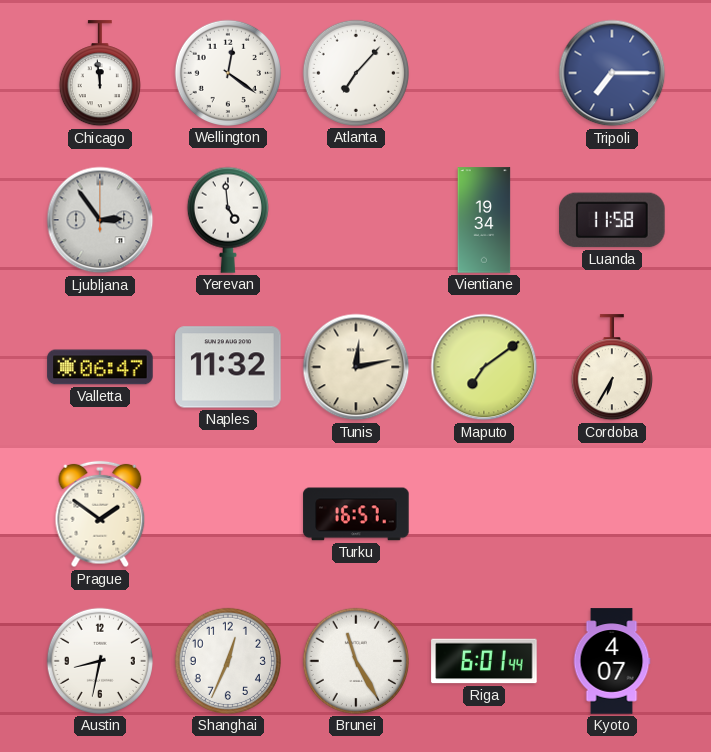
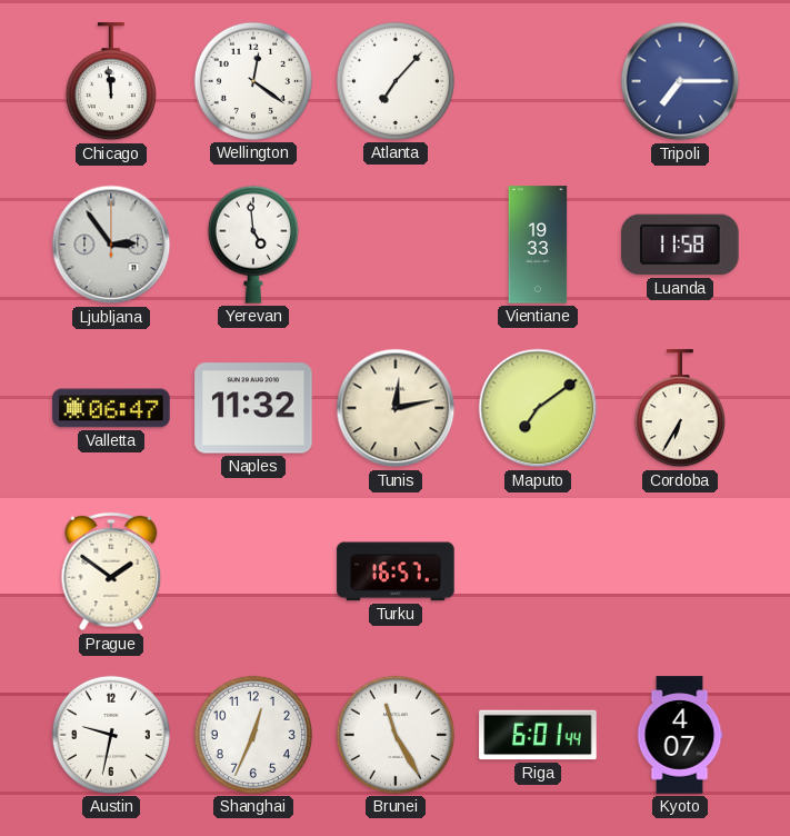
Vientiane: 19:34 -> 19:33
Austin: 8:32 -> 9:32
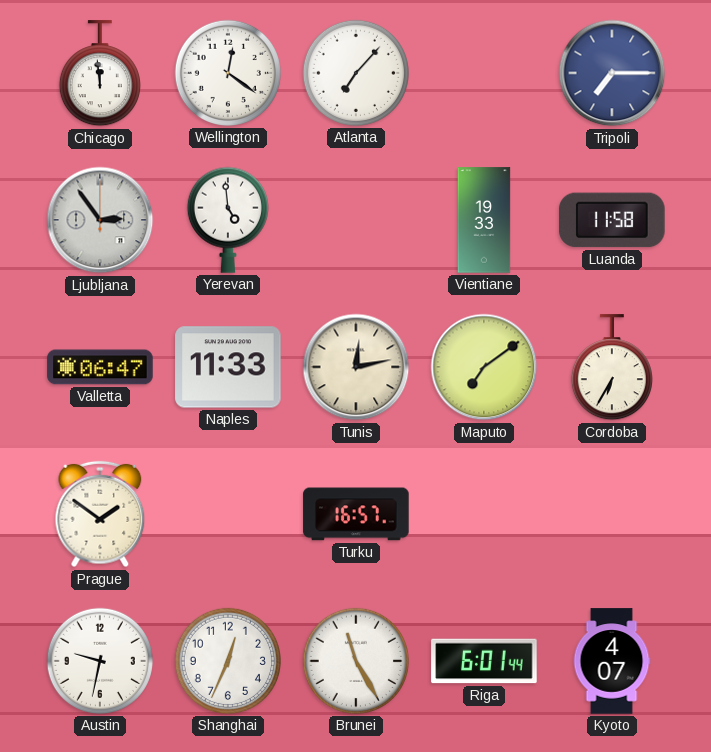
Naples: 11:32 -> 11:33
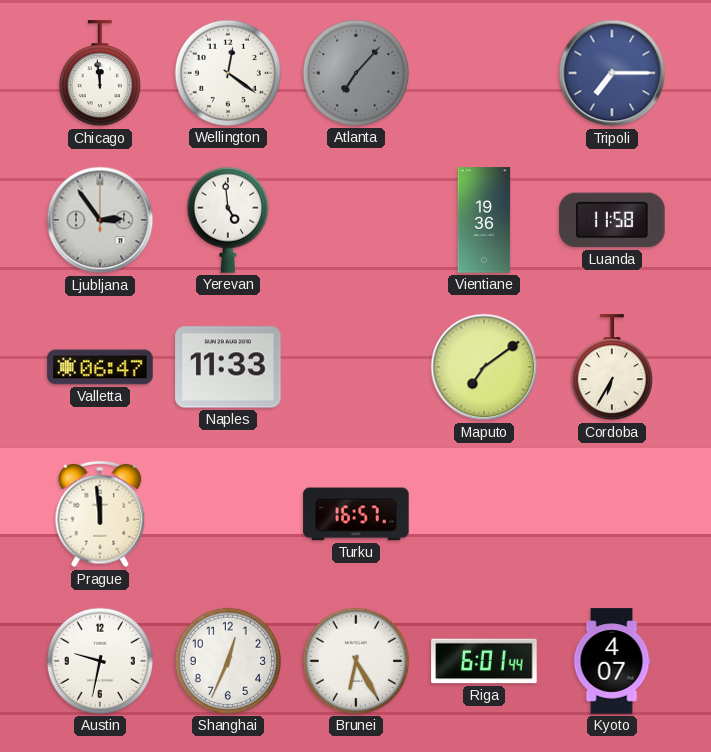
Atlanta dial: white -> grey
Vientiane: 19:33 -> 19:36
Tunis: 12:13 -> none
Prague: 1:51 -> 11:59
Brunei: 11:25 -> 6:25
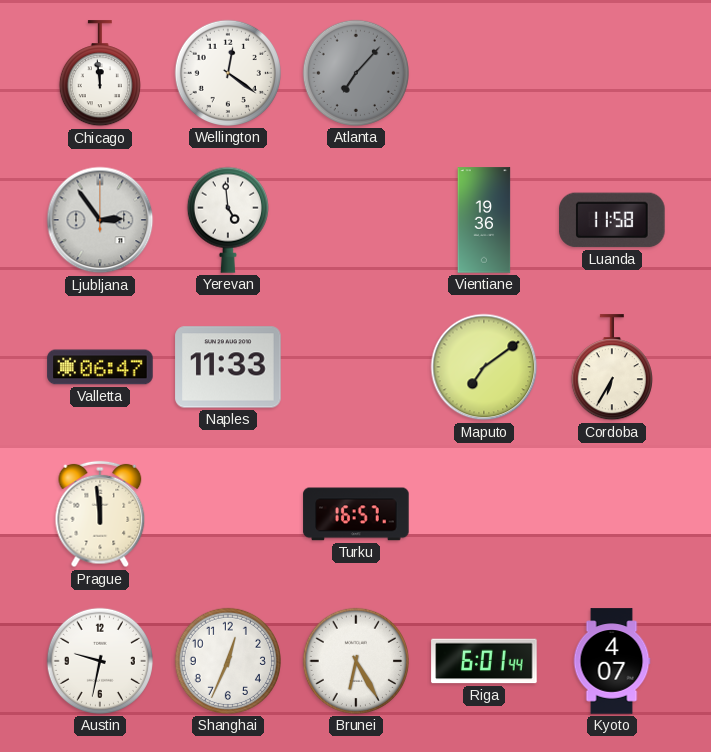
Tripoli: 7:15 -> none
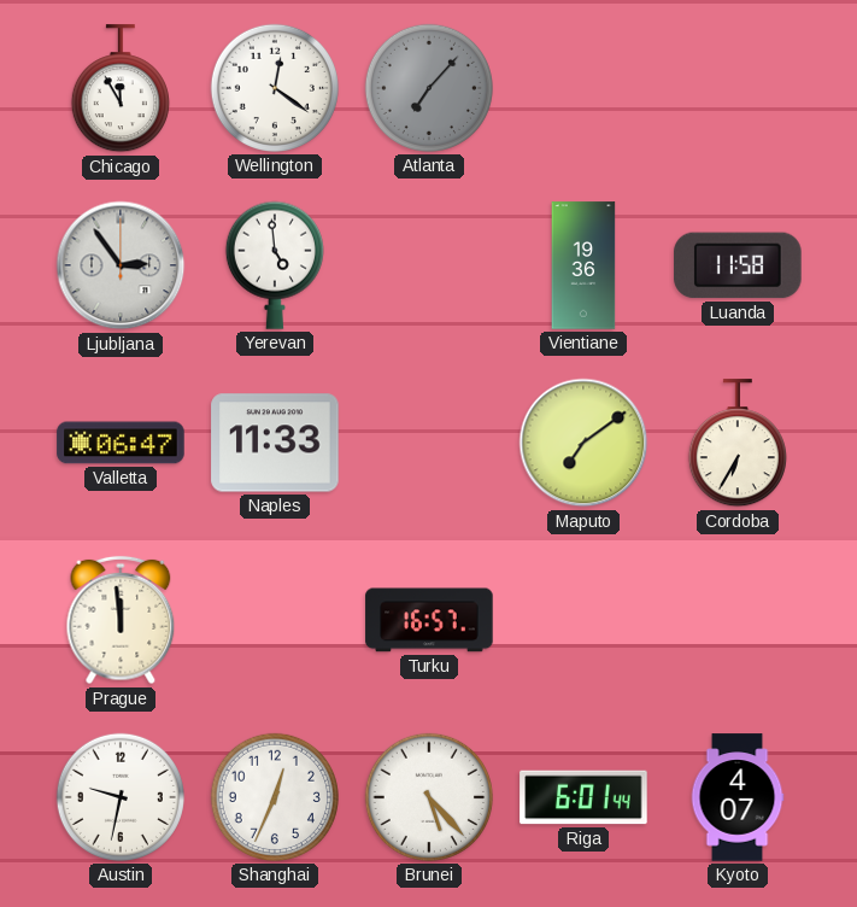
Chicago: 11:59 -> 11:55
Brunei: 6:25 -> 5:23
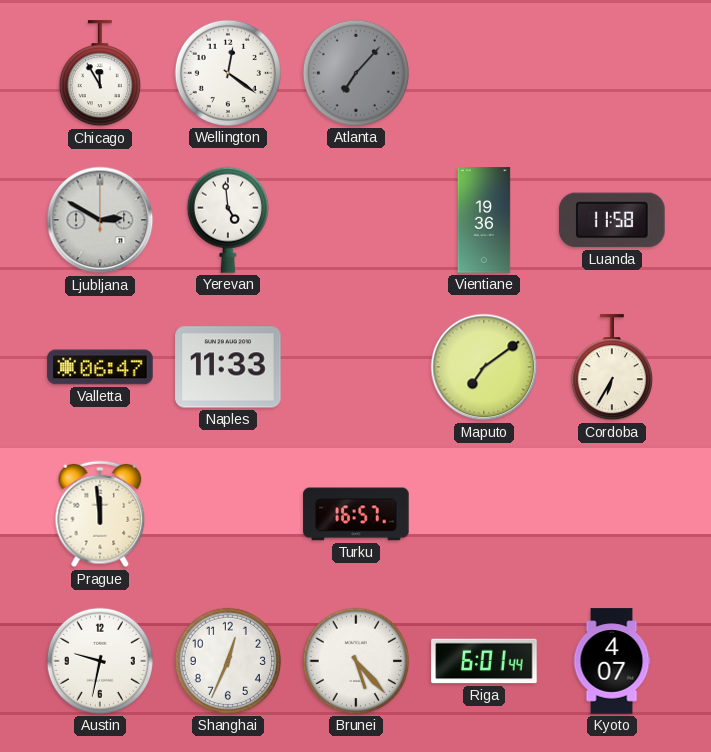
Ljubljana: 2:54 -> 2:50
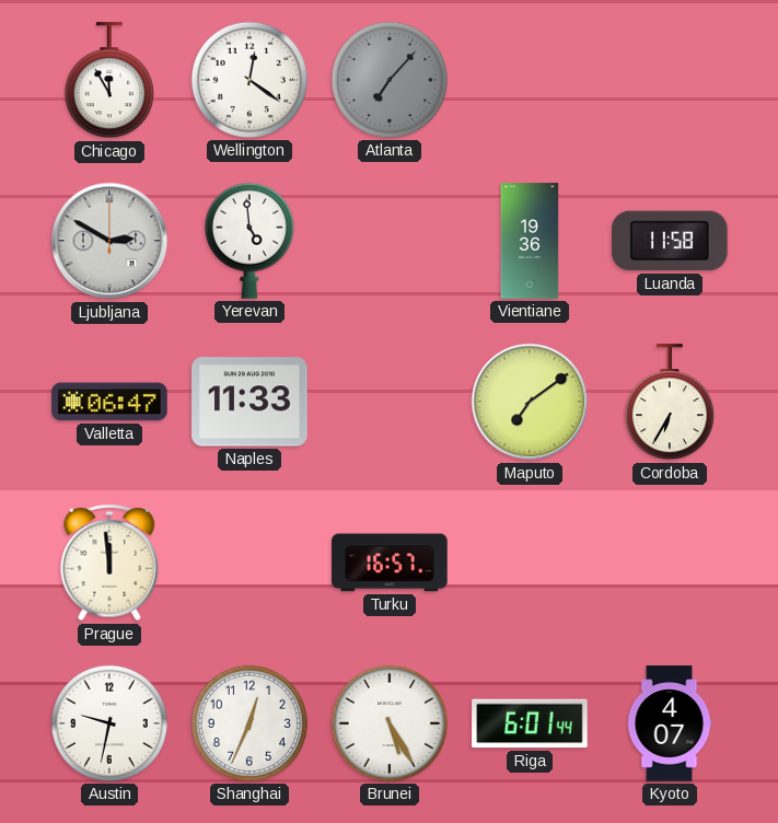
Brunei: 5:23 -> 5:25
